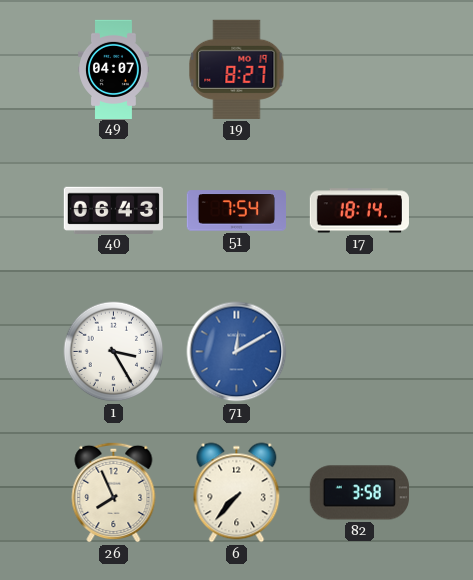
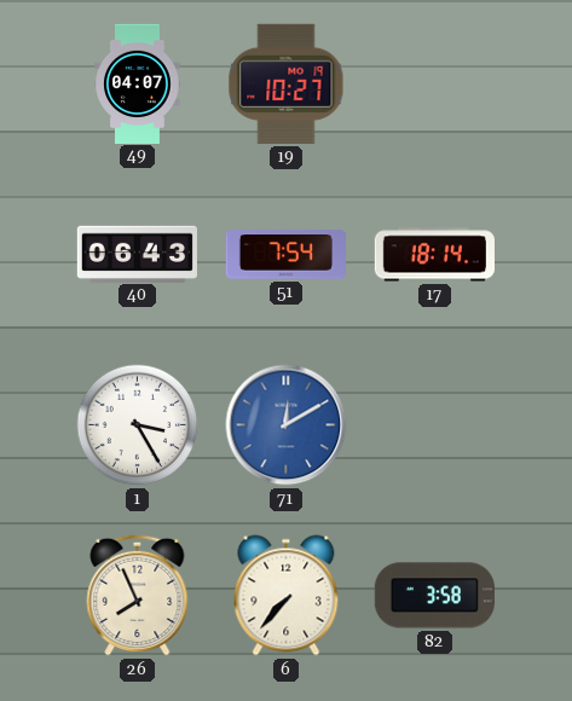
19: 8:27 -> 10:27
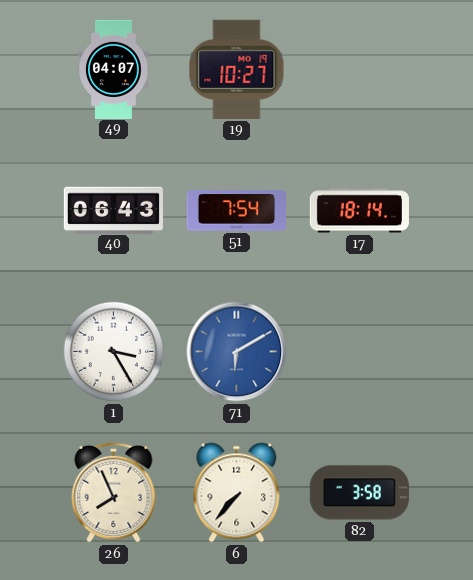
71: 12:10 -> 6:10
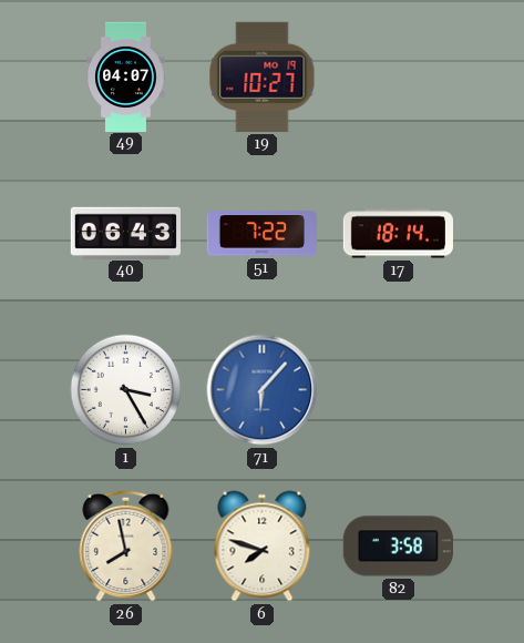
51: 7:54 -> 7:22
71: 6:10 -> 6:07
26: 7:56 -> 7:58
6: 7:37 -> 7:48
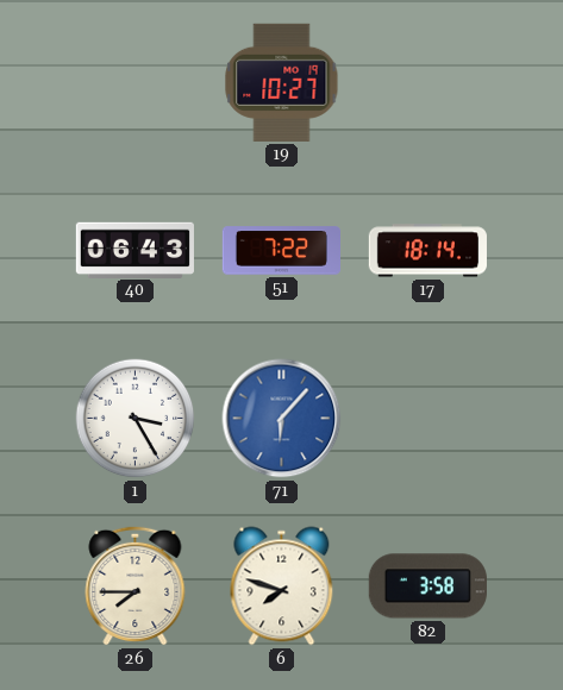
49: 04:07 -> none
26: 7:58 -> 7:45
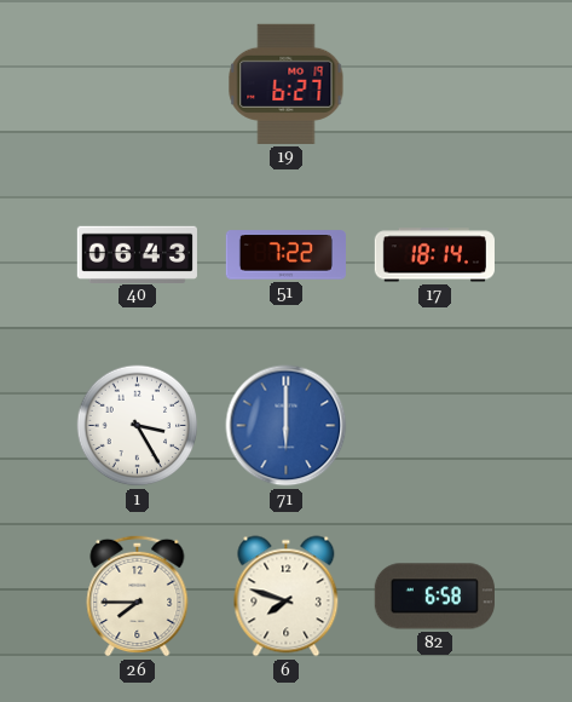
19: 10:27 -> 6:27
71: 6:07 -> 6:00
82: 3:58 -> 6:58
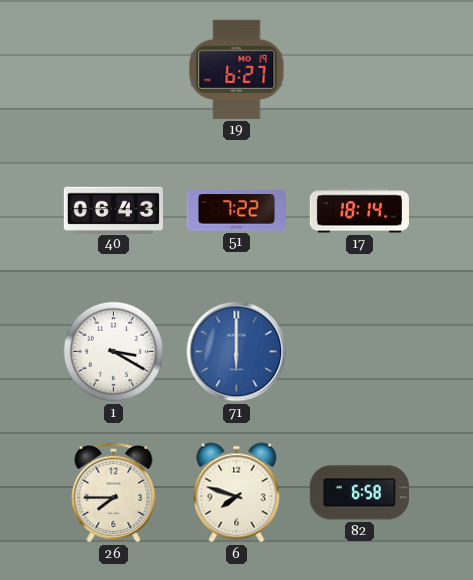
1: 3:25 -> 3:20
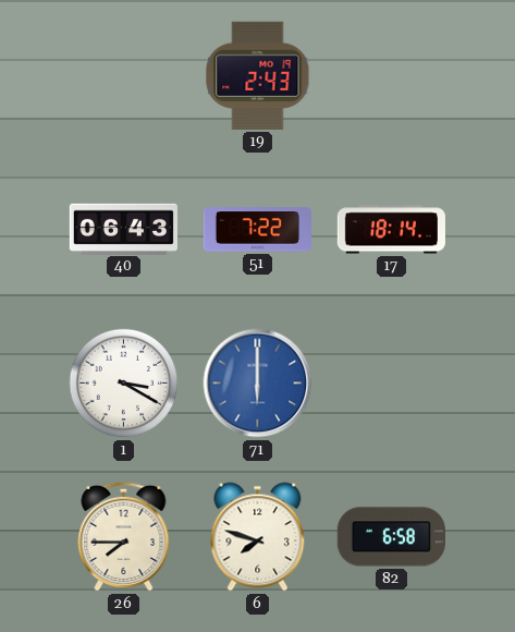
19: 6:27 -> 2:43
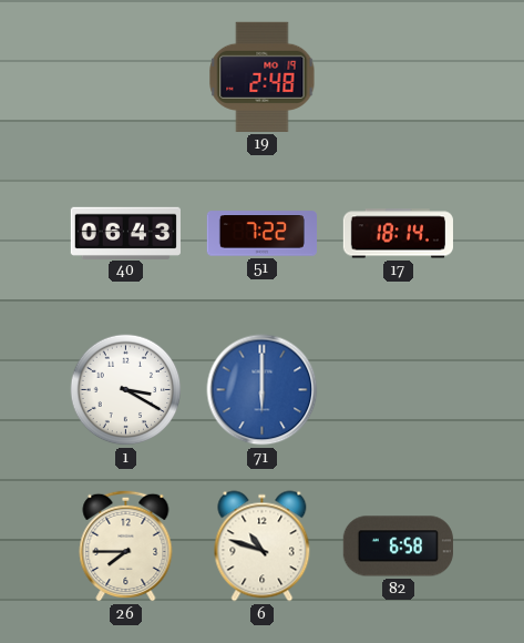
19: 2:43 -> 2:48
6: 7:48 -> 10:48
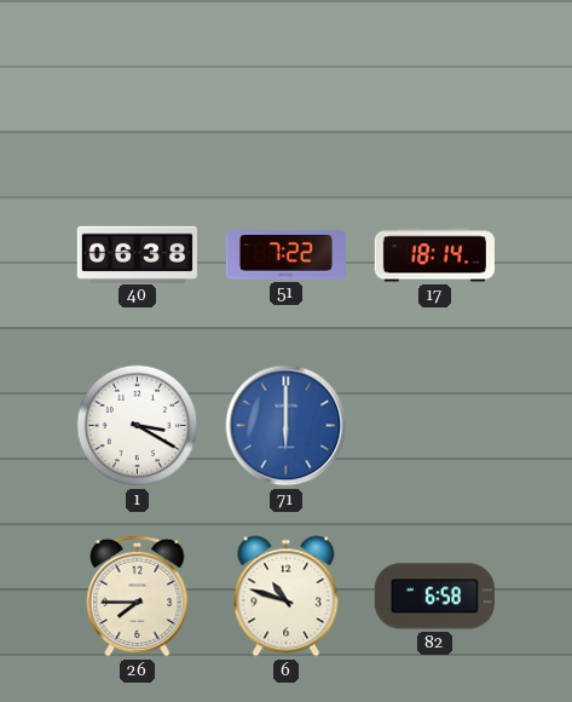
19: 2:48 -> none
40: 06:43 -> 06:38
